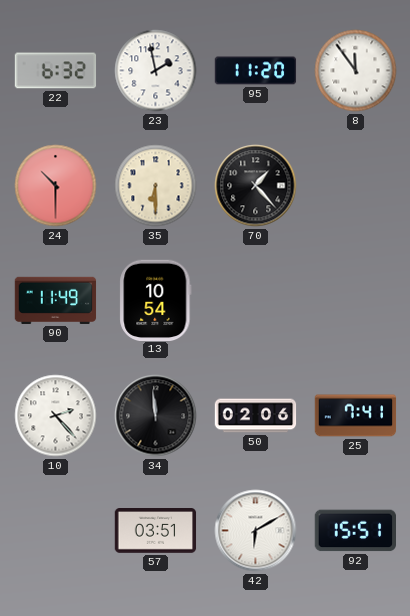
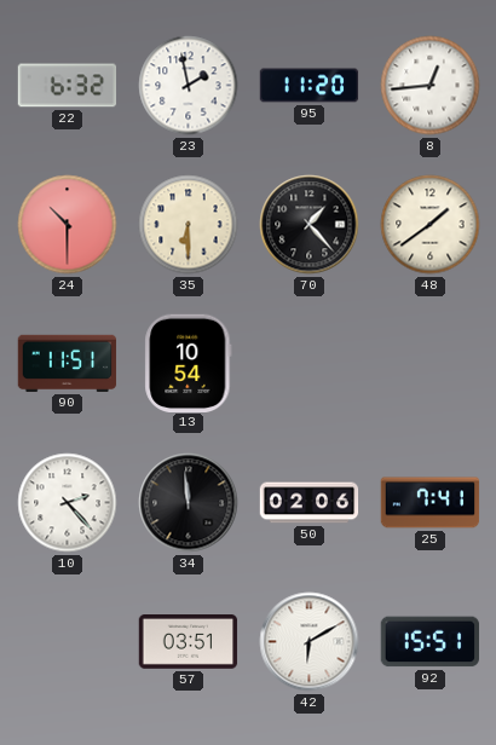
8: 11:54 -> 12:44
48: none -> 1:39
90: 11:49 -> 11:51
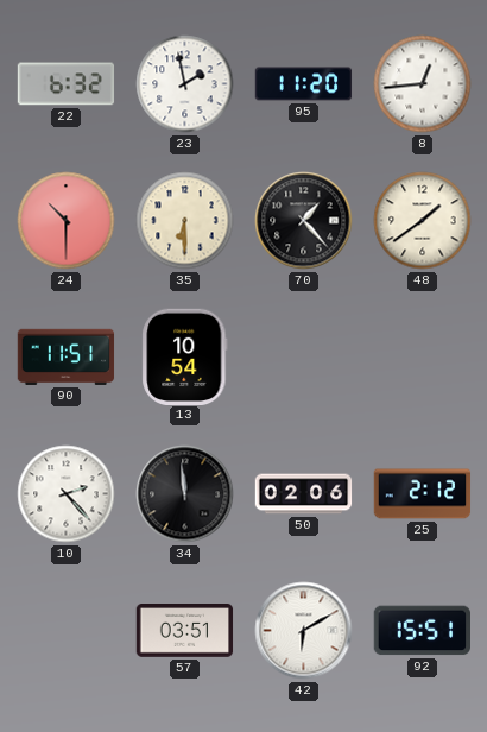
25: 7:41 -> 2:12
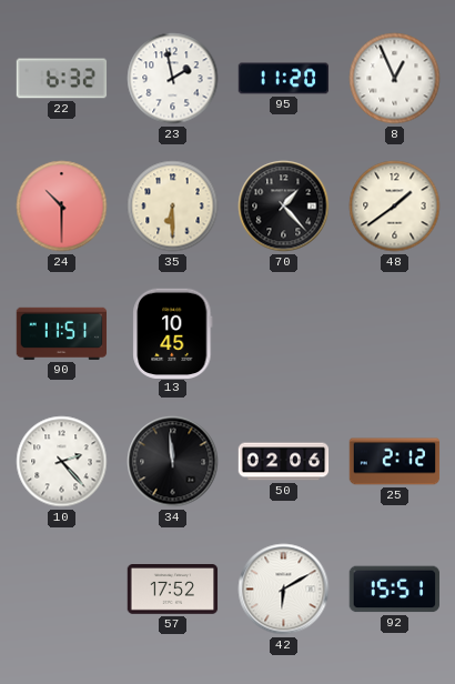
8: 12:44 -> 12:56
13: 10:54 -> 10:45
57: 03:51 -> 17:52
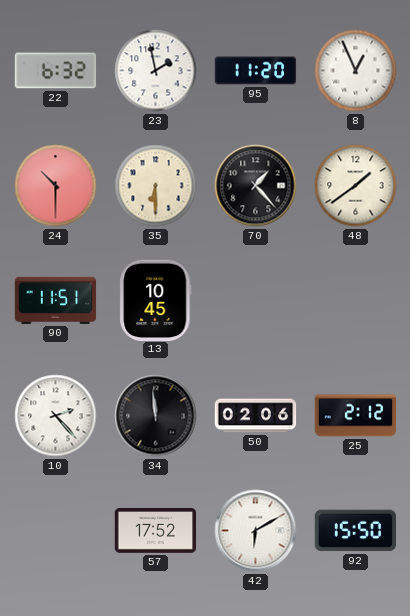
92: 15:51 -> 15:50
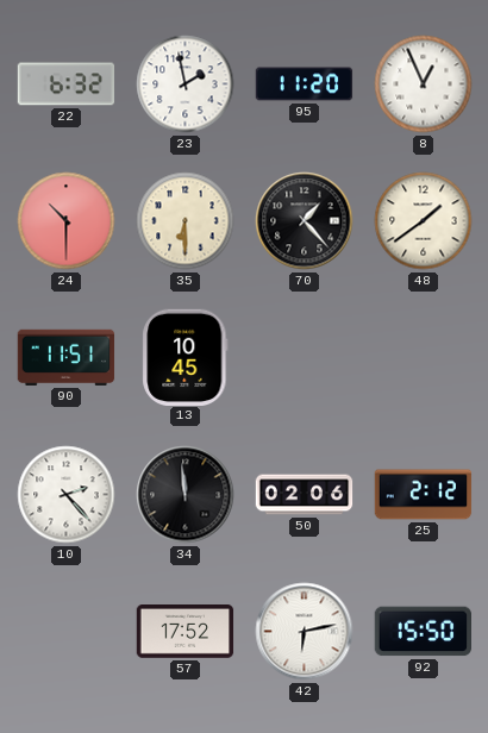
42: 6:10 -> 6:13
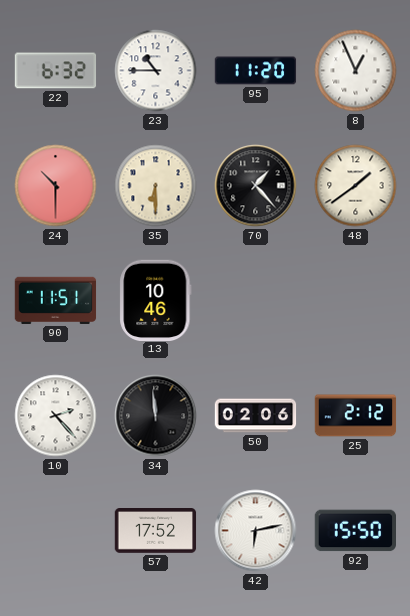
23: 1:58 -> 10:45
13: 10:45 -> 10:46
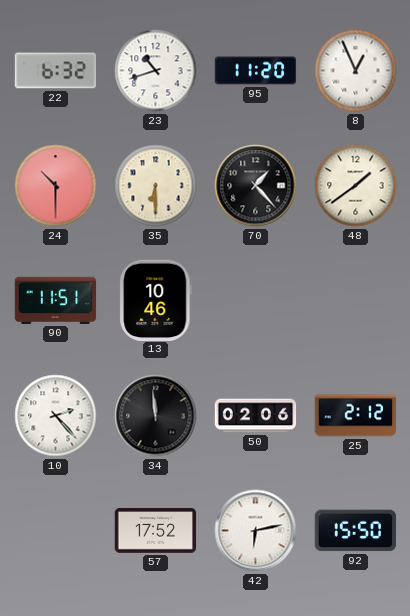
23: 10:45 -> 10:42
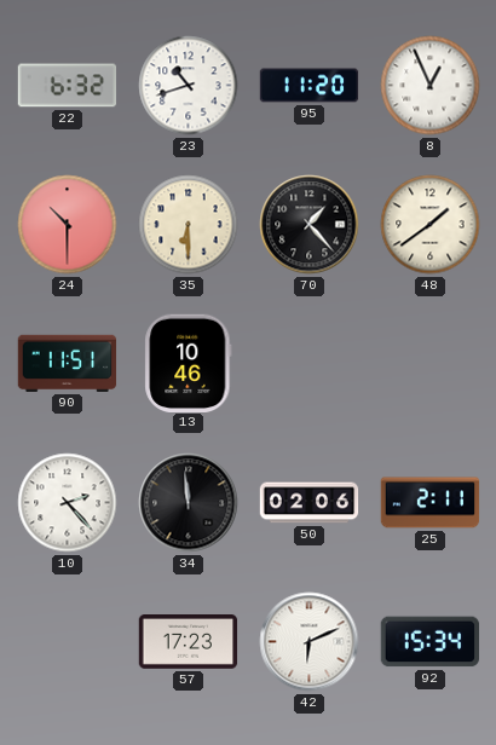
25: 2:12 -> 2:11
57: 17:52 -> 17:23
42: 6:13 -> 6:11
92: 15:50 -> 15:34
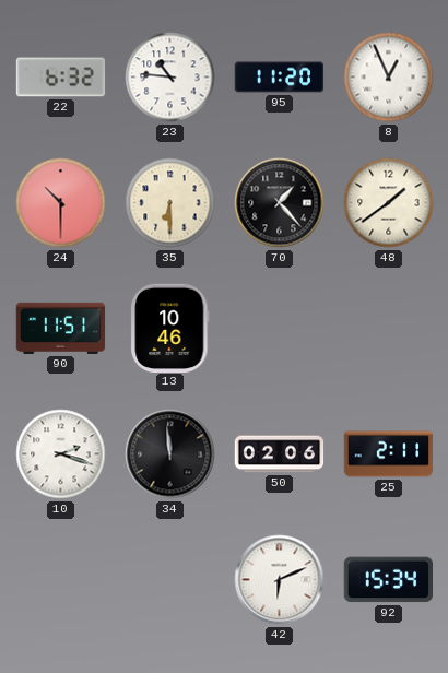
23: 10:42 -> 10:46
10: 2:23 -> 2:18
57: 17:23 -> none
